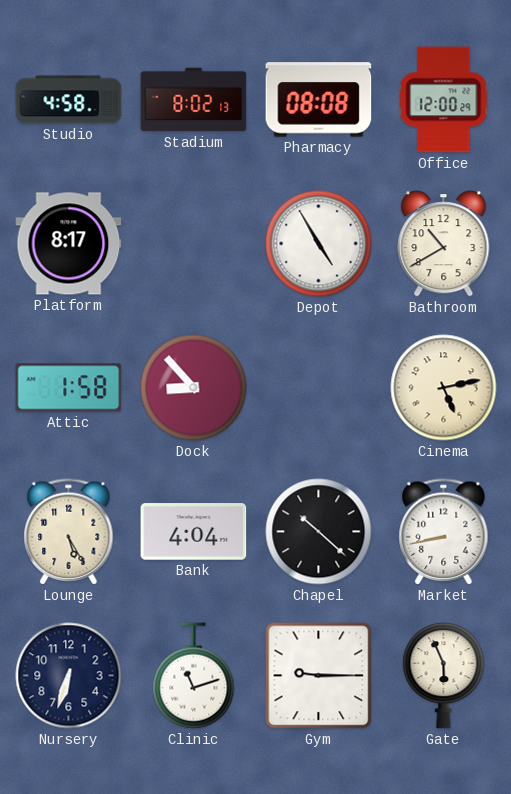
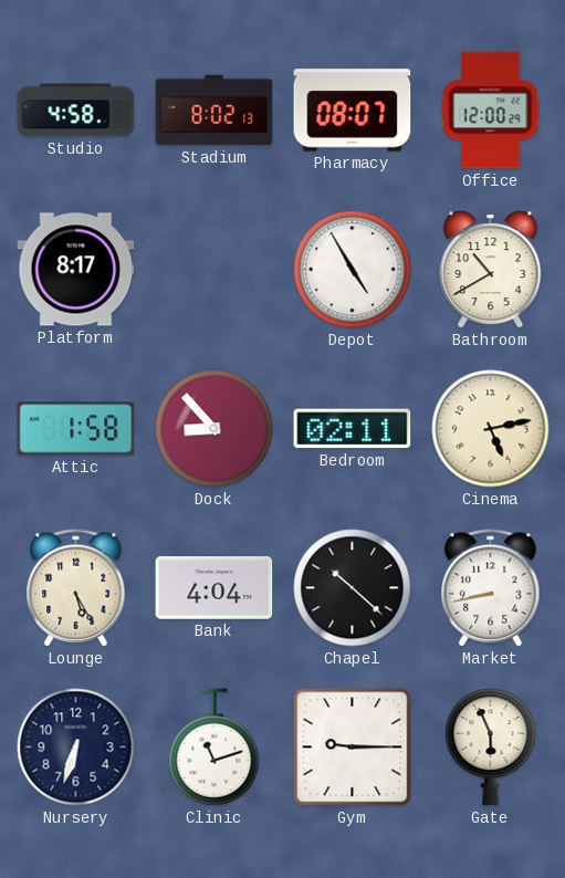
Pharmacy: 08:08 -> 08:07
Bedroom: none -> 02:11
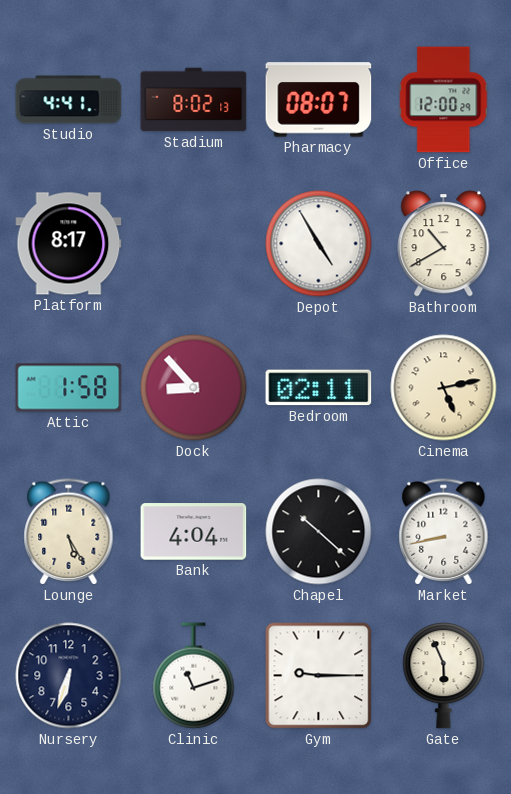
Studio: 4:58 -> 4:41
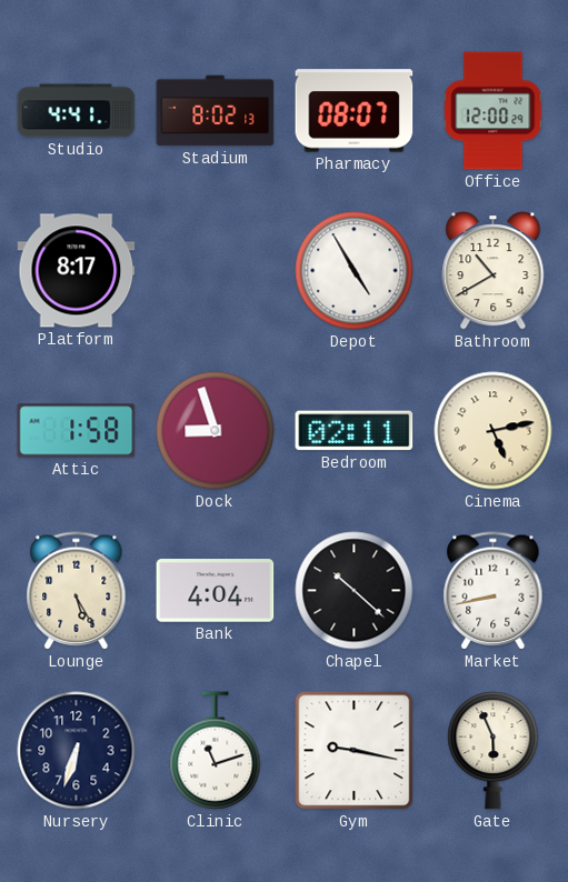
Dock: 8:53 -> 8:57
Gym: 9:15 -> 9:17
